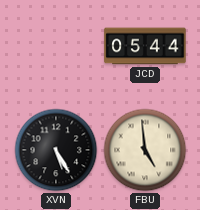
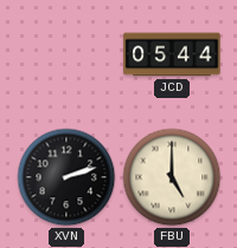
XVN: 5:25 -> 2:12
FBU: 4:59 -> 5:00
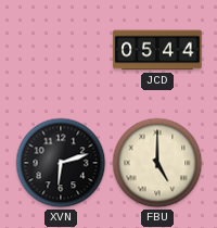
XVN: 2:12 -> 6:12
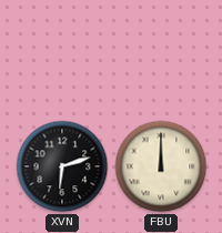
JCD: 05:44 -> none
FBU: 5:00 -> 12:00
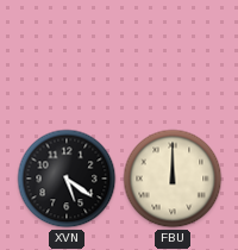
XVN: 6:12 -> 5:21
